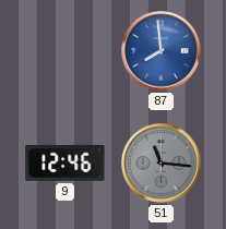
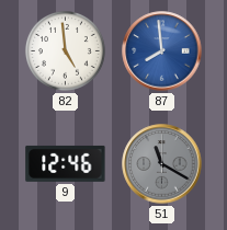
82: none -> 4:59
51: 11:16 -> 11:20
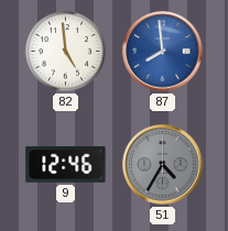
51: 11:20 -> 4:35
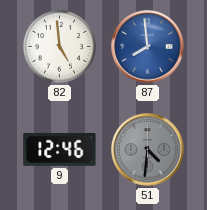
51: 4:35 -> 4:31
